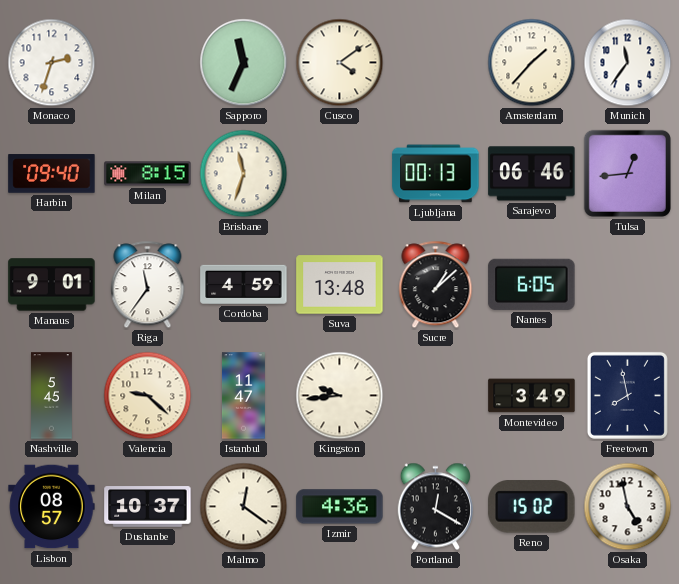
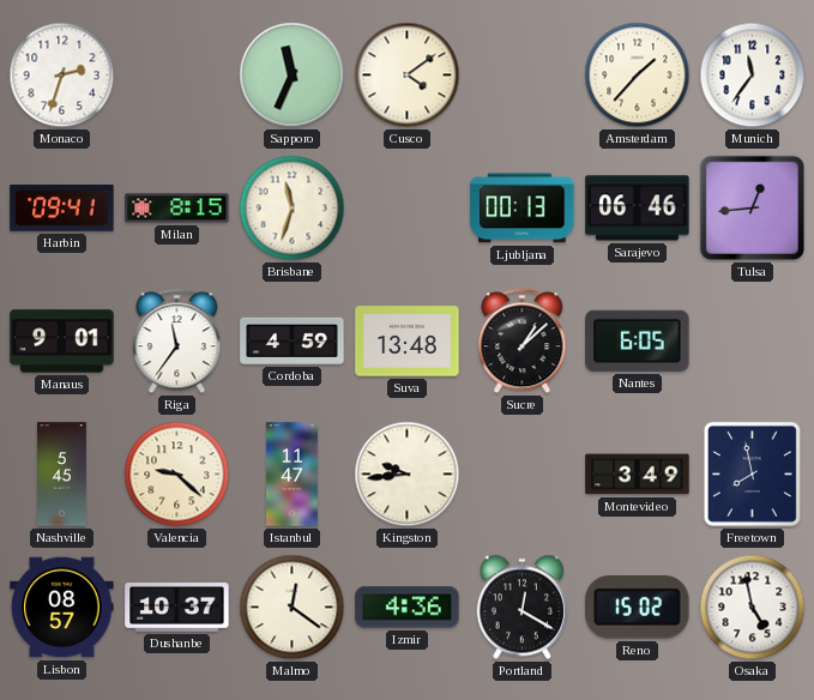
Harbin: 09:40 -> 09:41
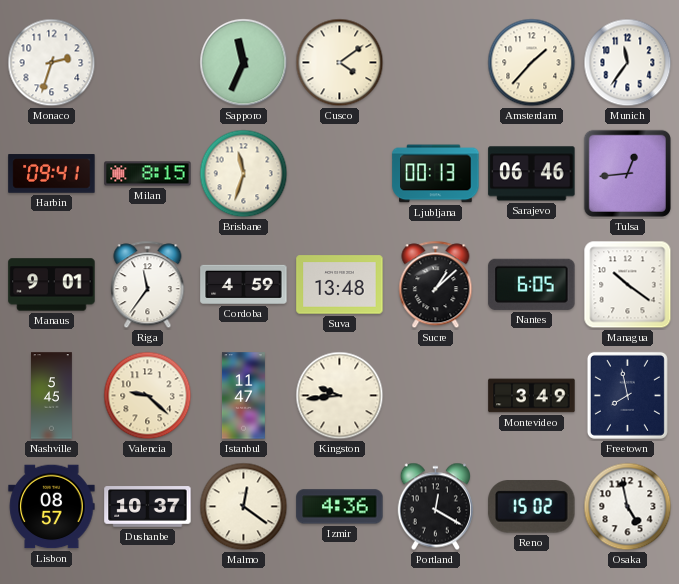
Managua: none -> 10:21
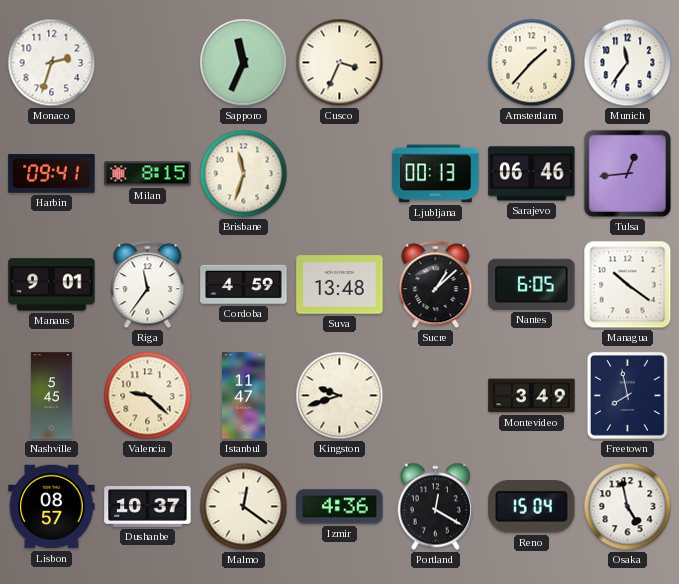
Cusco: 4:09 -> 3:34
Kingston: 9:44 -> 9:42
Reno: 15:02 -> 15:04
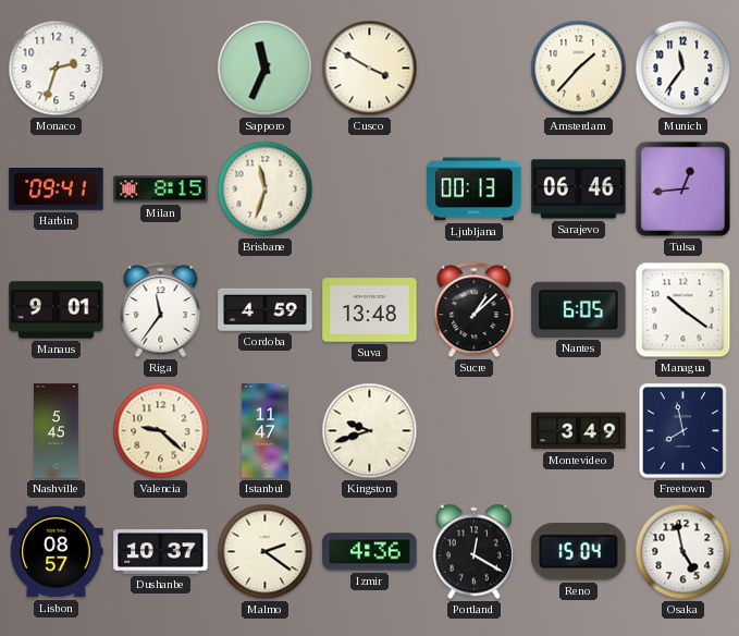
Cusco: 3:34 -> 3:50
Malmo: 12:21 -> 2:21
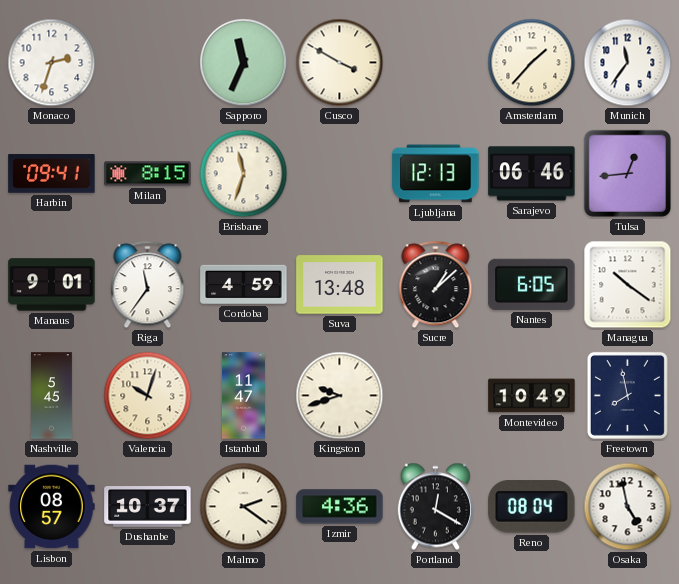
Ljubljana: 00:13 -> 12:13
Valencia: 9:22 -> 10:03
Montevideo: 3:49 -> 10:49
Reno: 15:04 -> 08:04
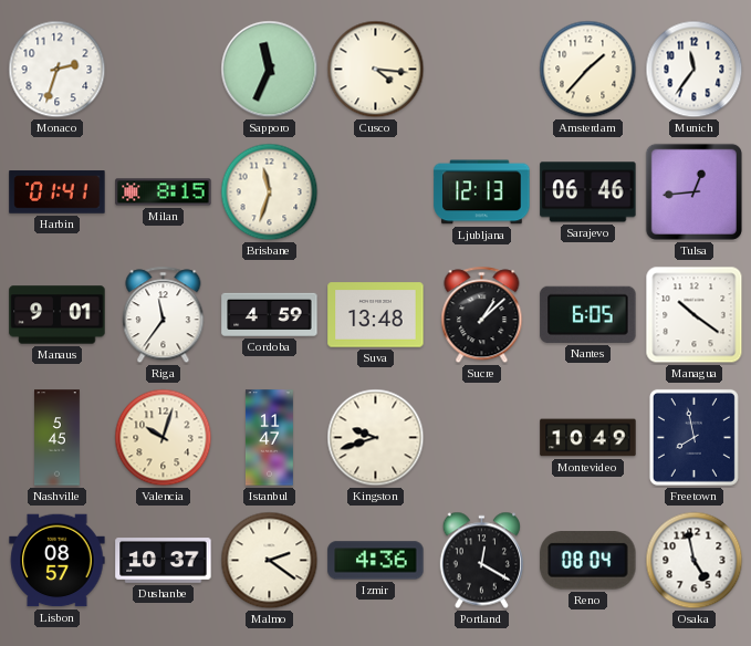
Cusco: 3:50 -> 4:16
Harbin: 09:41 -> 01:41
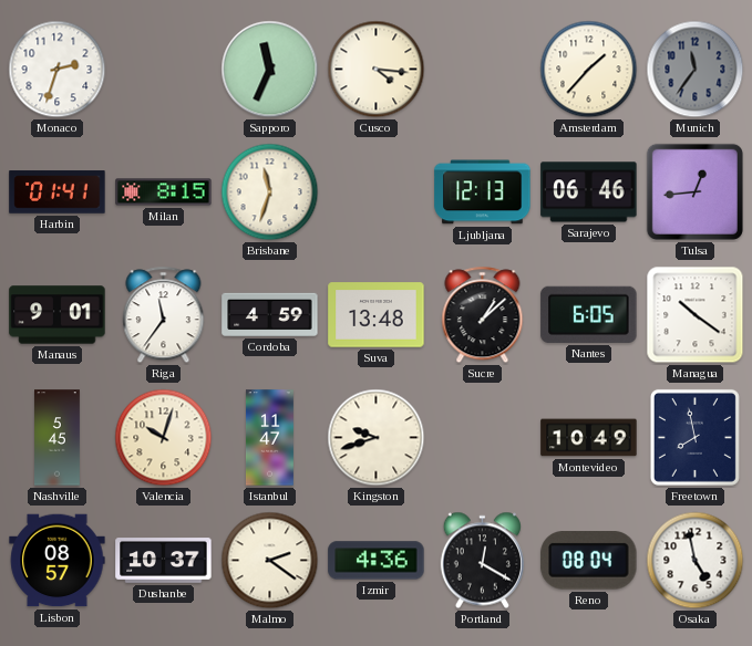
Munich dial: white -> grey
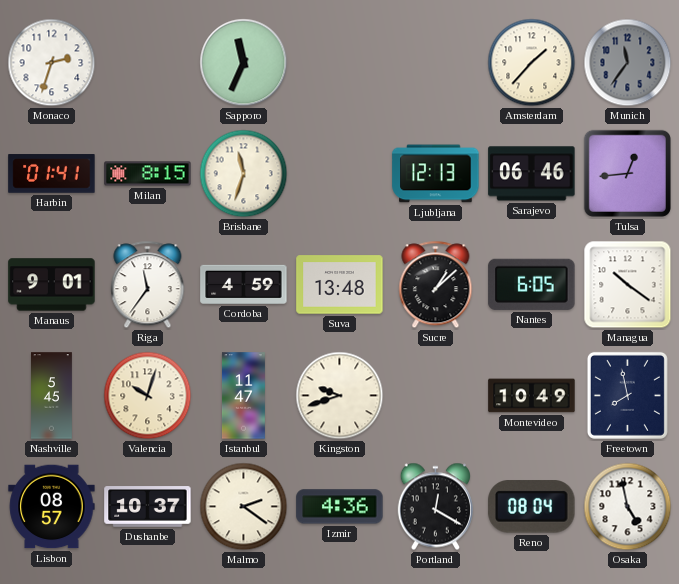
Cusco: 4:16 -> none
